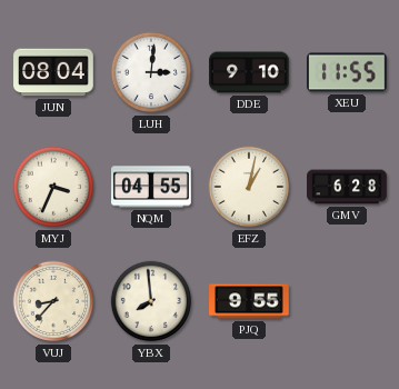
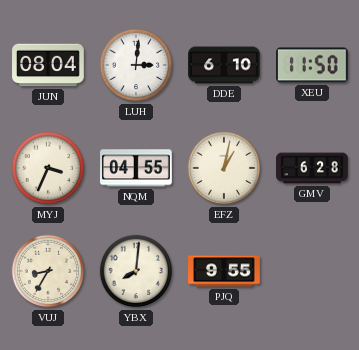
DDE: 9:10 -> 6:10
XEU: 11:55 -> 11:50
VUJ: 8:37 -> 8:35
YBX: 7:59 -> 8:01
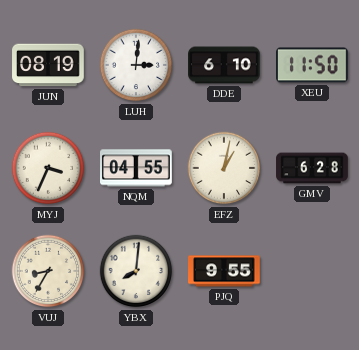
JUN: 08:04 -> 08:19
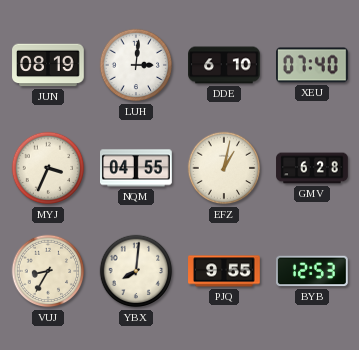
XEU: 11:50 -> 07:40
BYB: none -> 12:53
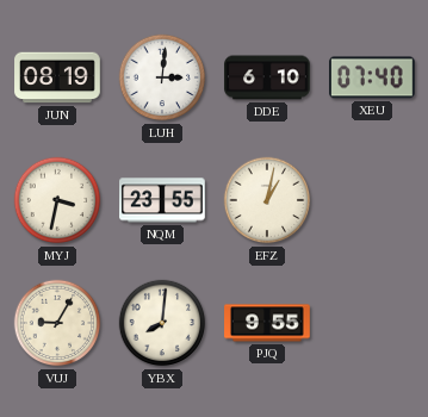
MYJ: 3:34 -> 3:32
NQM: 04:55 -> 23:55
GMV: 6:28 -> none
VUJ: 8:35 -> 9:05
BYB: 12:53 -> none
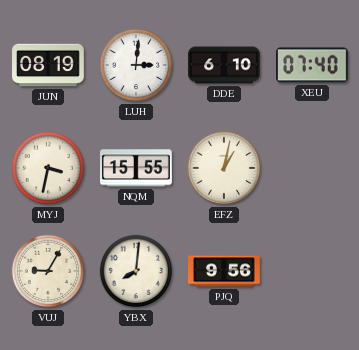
NQM: 23:55 -> 15:55
PJQ: 9:55 -> 9:56
